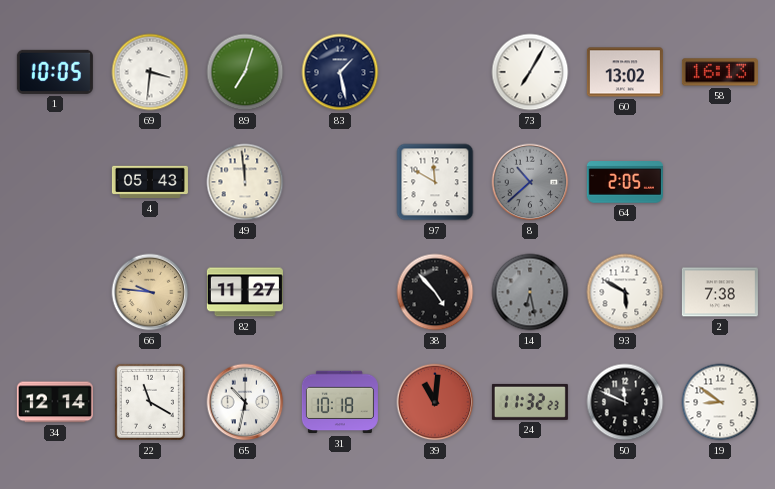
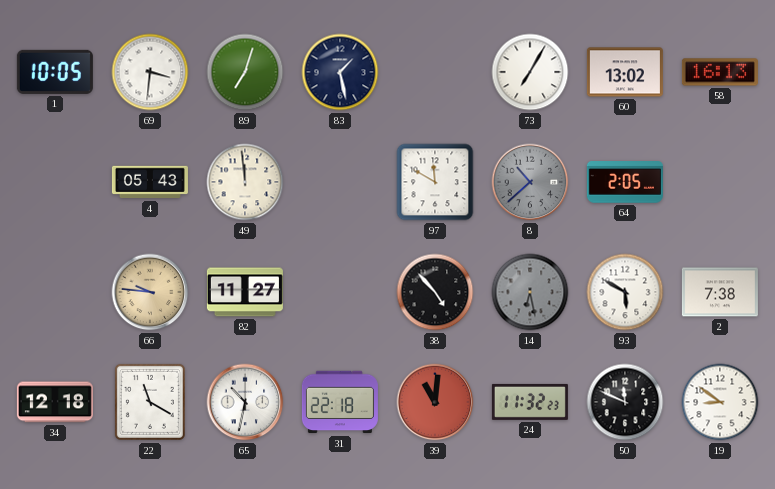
34: 12:14 -> 12:18
31: 10:18 -> 22:18
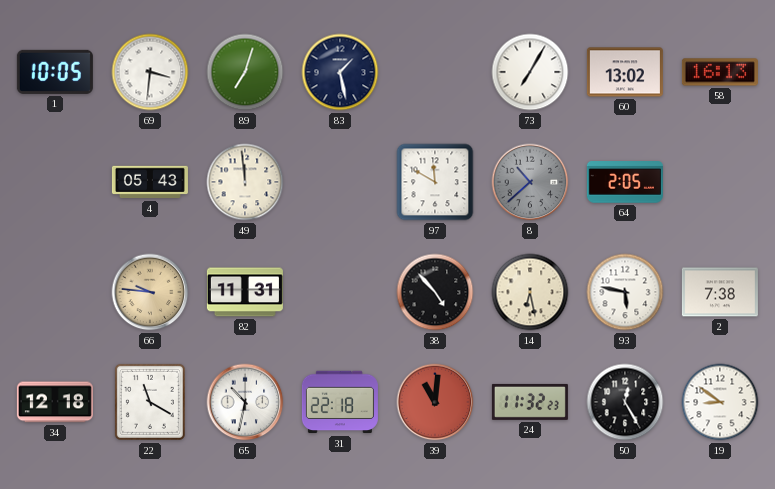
82: 11:27 -> 11:31
14 dial: grey -> cream
93: 5:50 -> 5:47
50: 11:49 -> 12:25
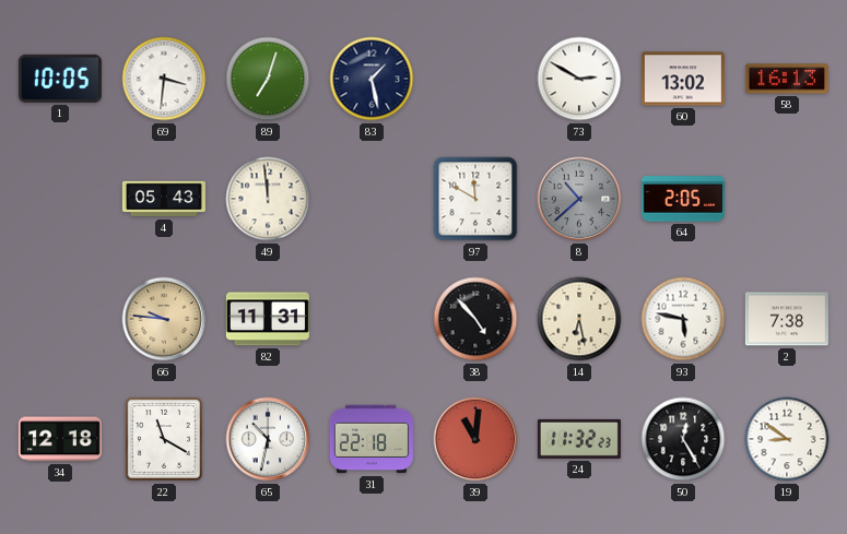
73: 7:05 -> 2:50
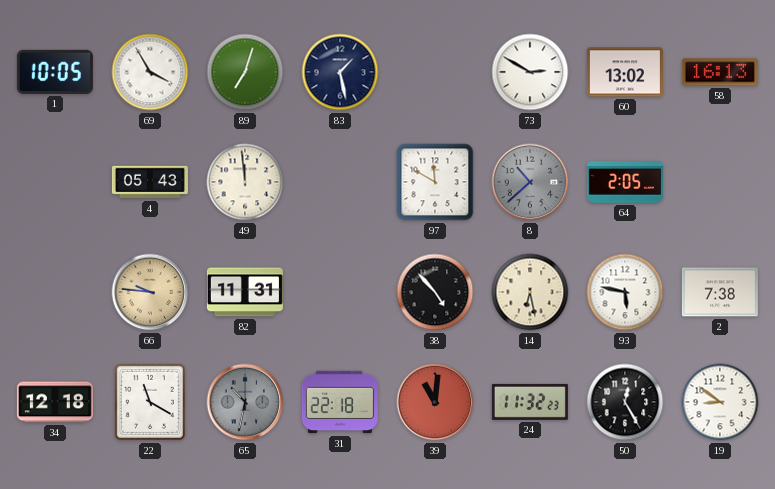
69: 3:31 -> 3:55
65 dial: white -> grey
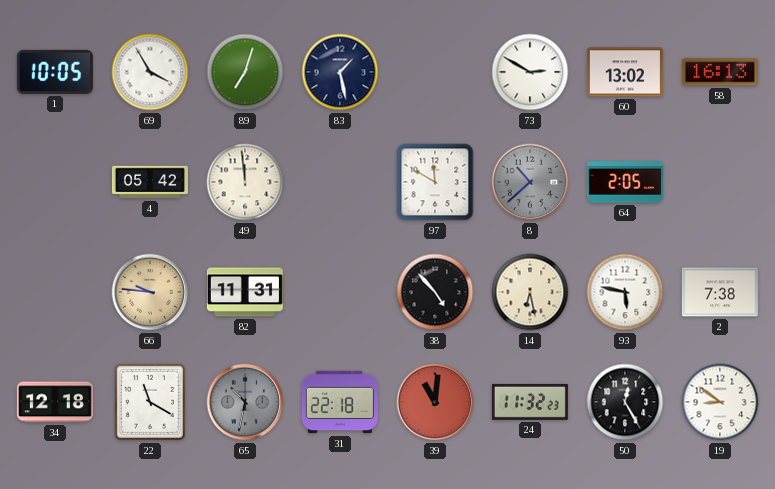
4: 05:43 -> 05:42
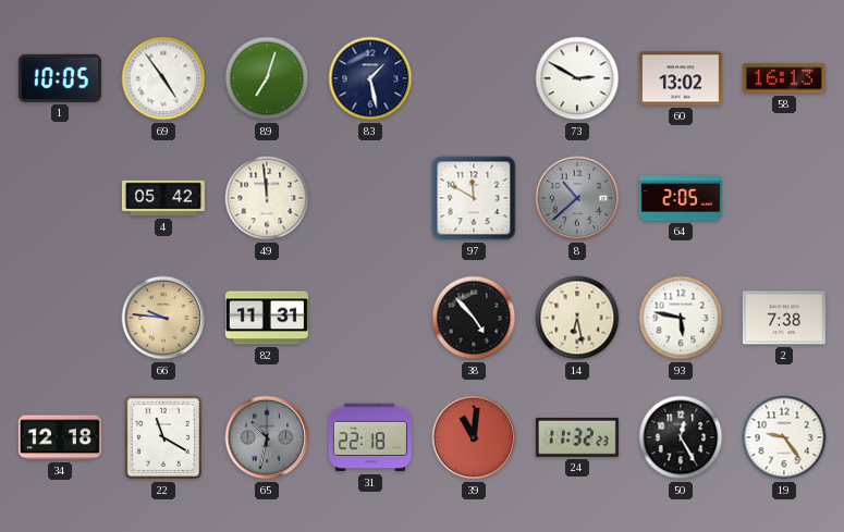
69: 3:55 -> 4:54
19: 8:51 -> 9:24
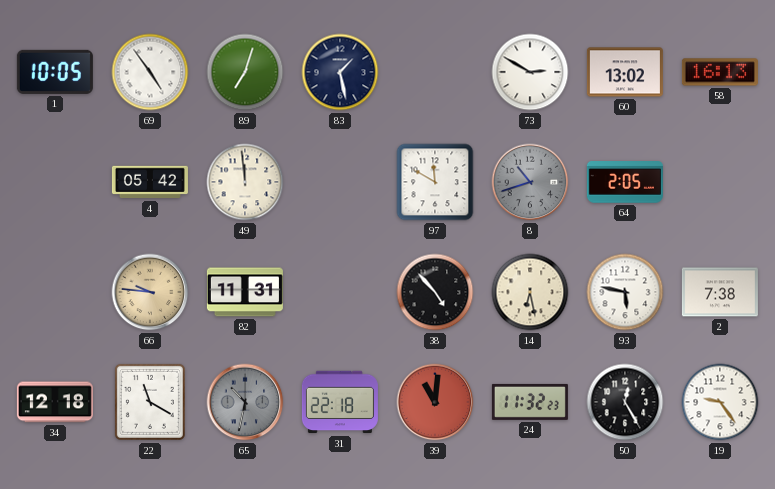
8: 10:38 -> 10:42
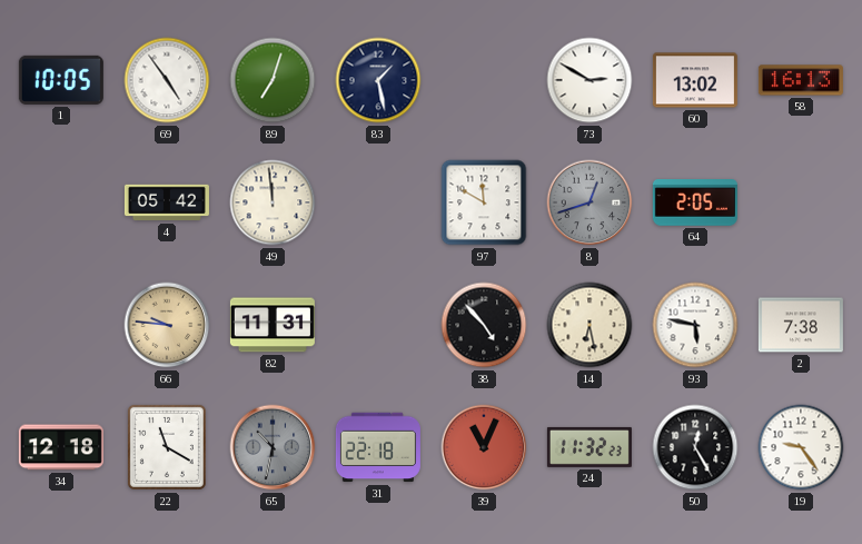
8: 10:42 -> 12:42
39: 11:01 -> 11:04
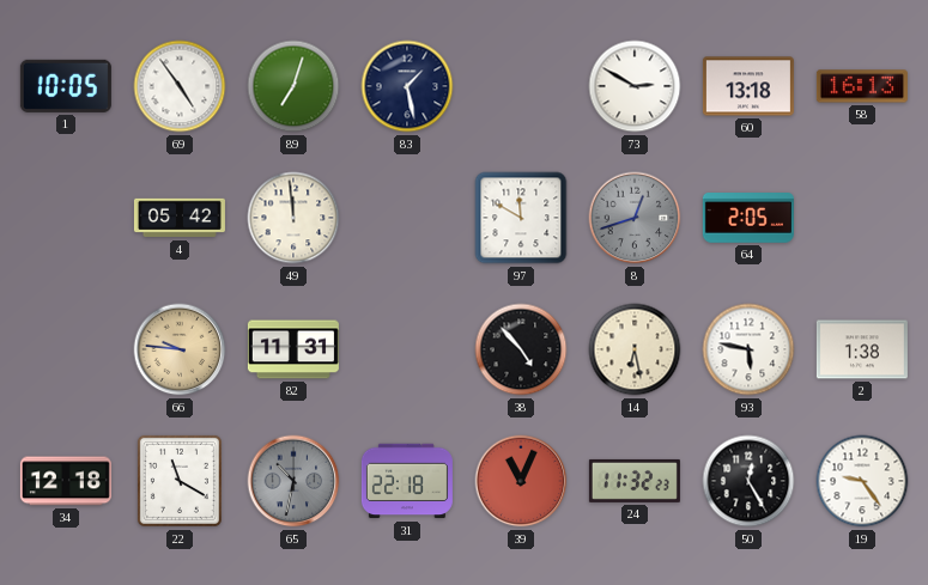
60: 13:02 -> 13:18
2: 7:38 -> 1:38
